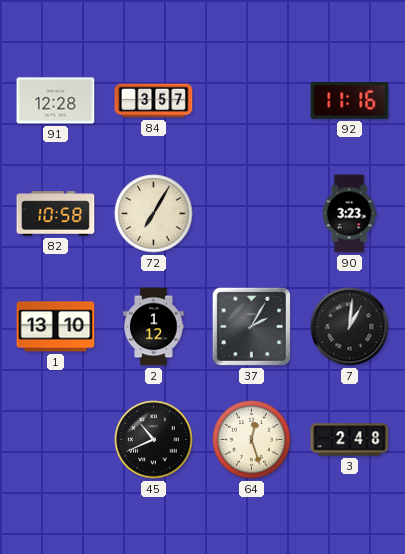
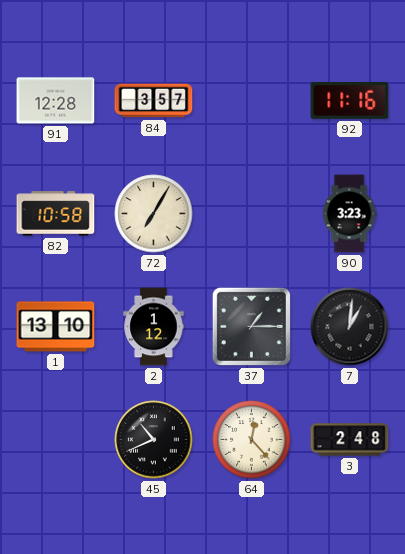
37: 2:05 -> 1:15
64: 12:27 -> 12:23
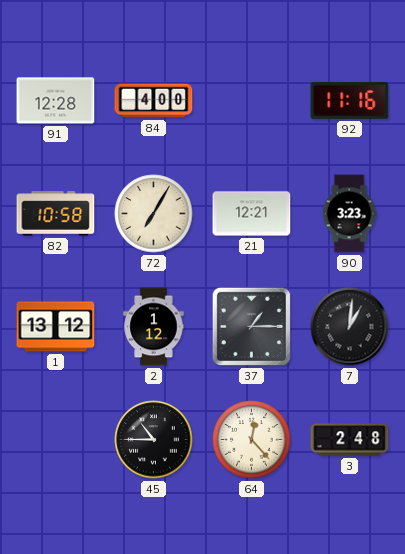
84: 3:57 -> 4:00
21: none -> 12:21
1: 13:10 -> 13:12
45: 10:41 -> 10:45
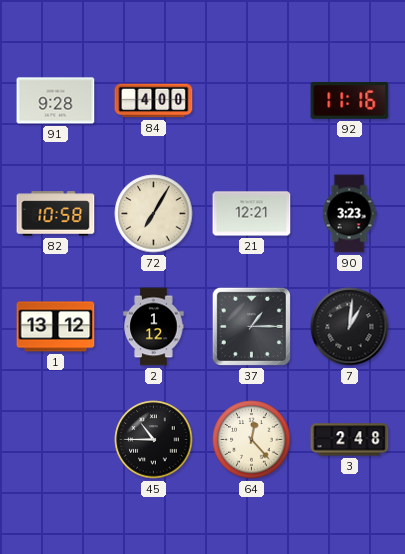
91: 12:28 -> 9:28
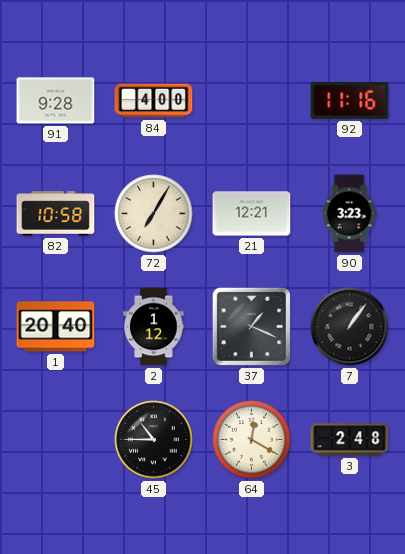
1: 13:12 -> 20:40
37: 1:15 -> 1:19
7: 1:01 -> 1:06
64: 12:23 -> 12:20
